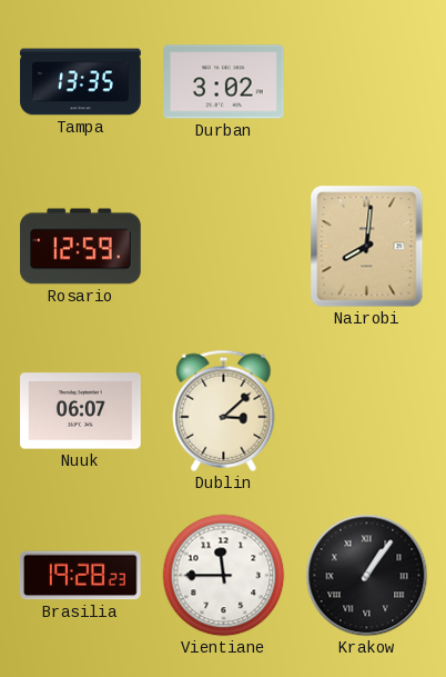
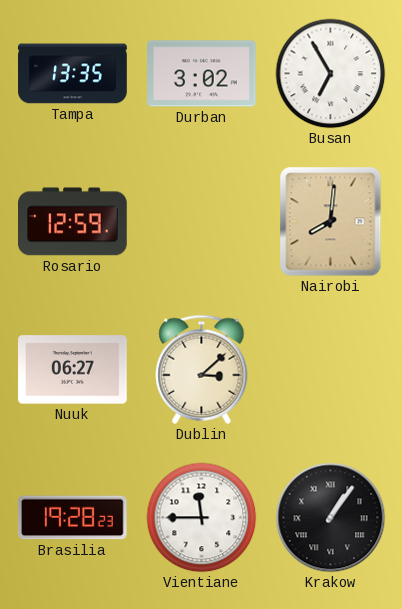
Busan: none -> 6:55
Nuuk: 06:07 -> 06:27
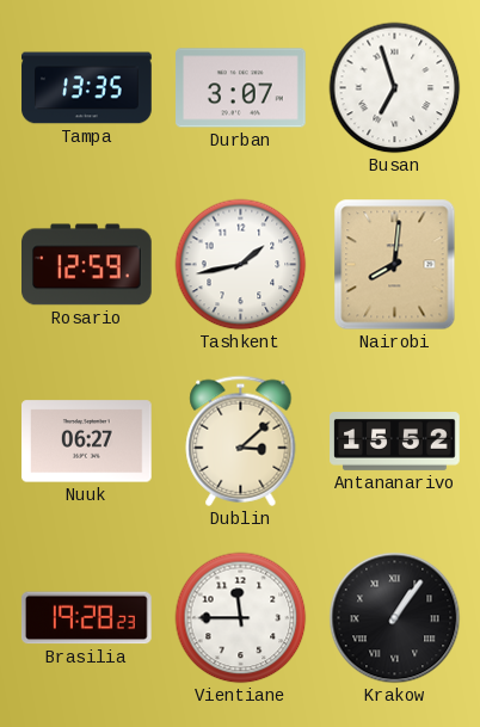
Durban: 3:02 -> 3:07
Busan: 6:55 -> 6:57
Tashkent: none -> 1:43
Antananarivo: none -> 15:52
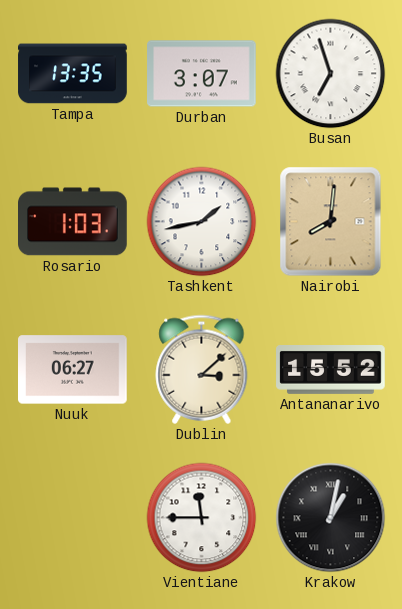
Rosario: 12:59 -> 1:03
Brasilia: 19:28 -> none
Krakow: 1:06 -> 1:02
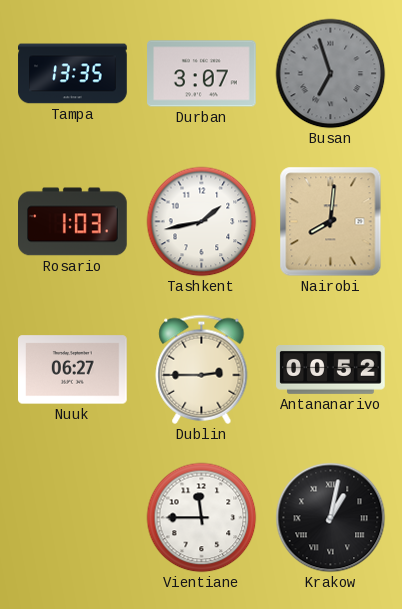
Busan dial: white -> grey
Dublin: 3:08 -> 2:45
Antananarivo: 15:52 -> 00:52
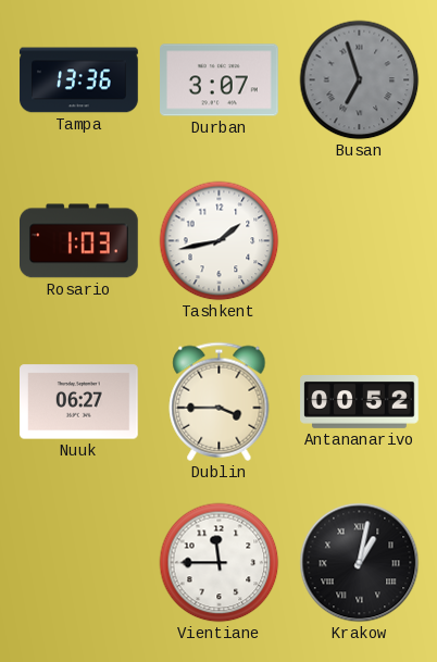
Tampa: 13:35 -> 13:36
Nairobi: 8:01 -> none
Dublin: 2:45 -> 3:45
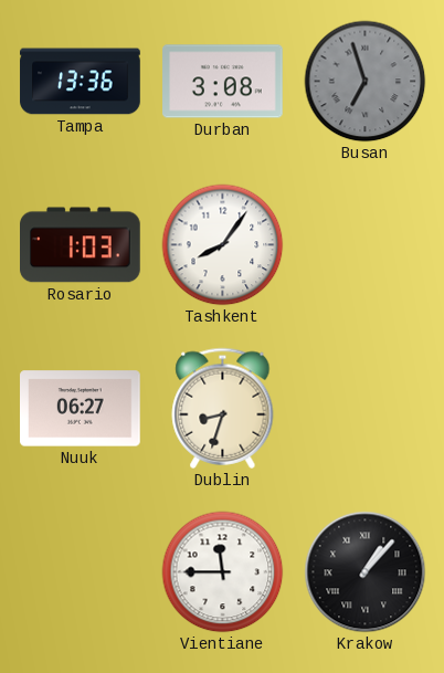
Durban: 3:07 -> 3:08
Tashkent: 1:43 -> 8:06
Dublin: 3:45 -> 8:33
Antananarivo: 00:52 -> none
Krakow: 1:02 -> 1:07
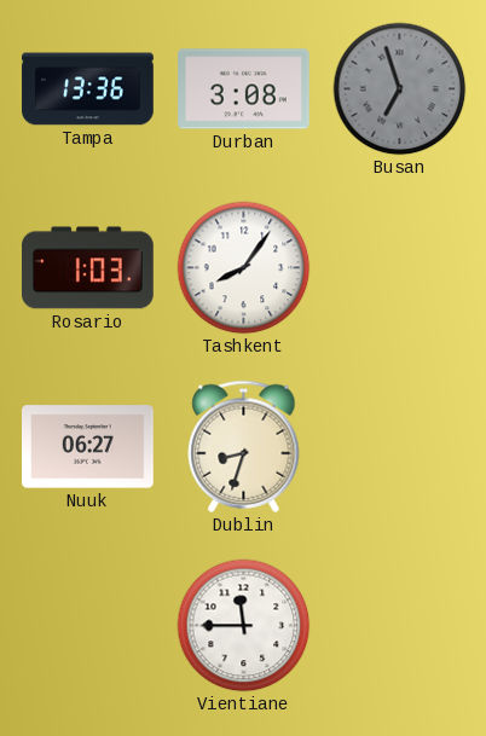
Krakow: 1:07 -> none
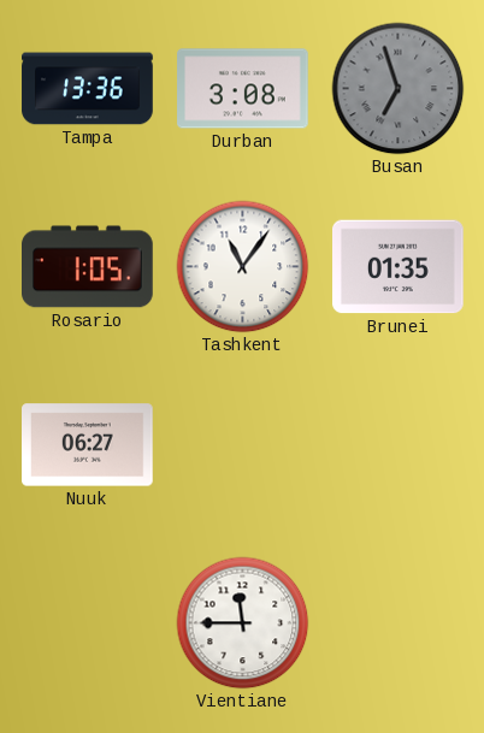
Rosario: 1:03 -> 1:05
Tashkent: 8:06 -> 11:06
Brunei: none -> 01:35
Dublin: 8:33 -> none
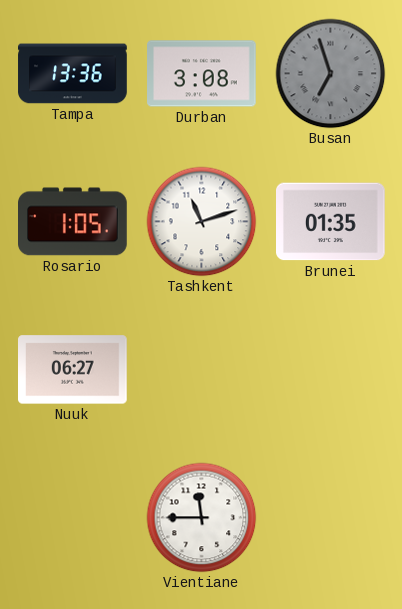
Tashkent: 11:06 -> 11:12
